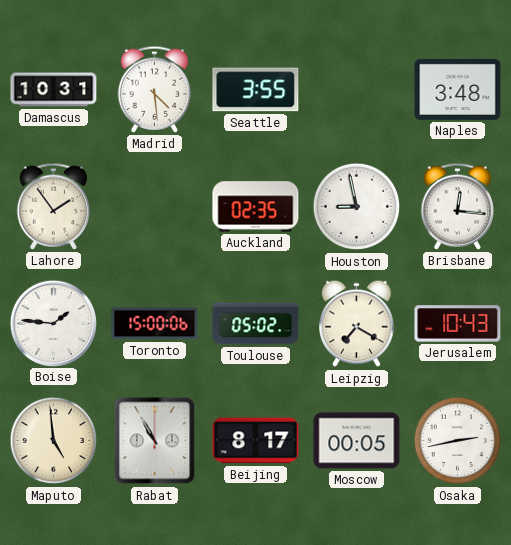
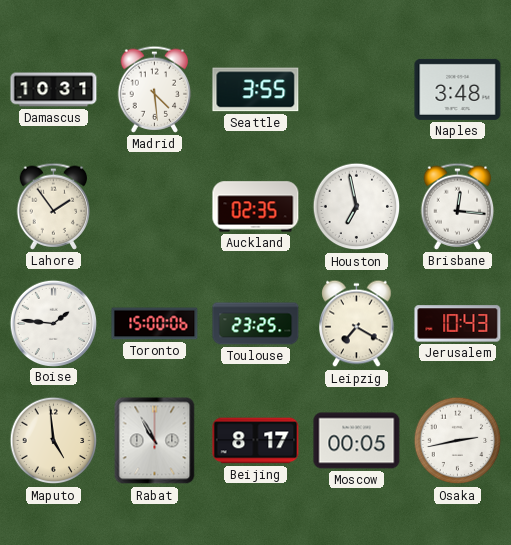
Houston: 8:58 -> 6:58
Toulouse: 05:02 -> 23:25
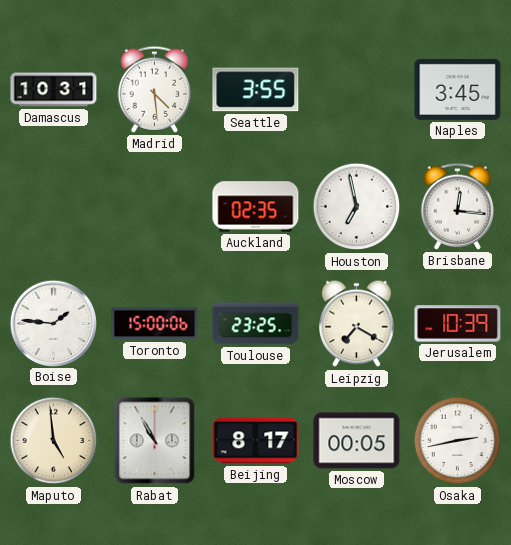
Naples: 3:48 -> 3:45
Lahore: 1:54 -> none
Jerusalem: 10:43 -> 10:39
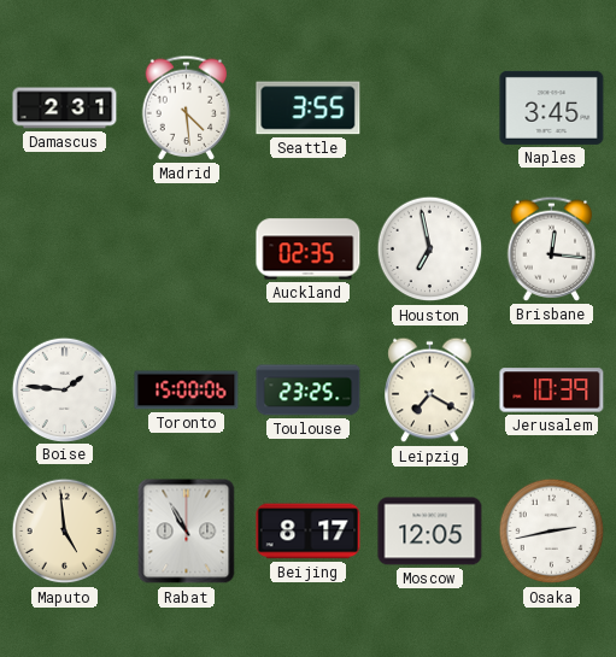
Damascus: 10:31 -> 2:31
Moscow: 00:05 -> 12:05
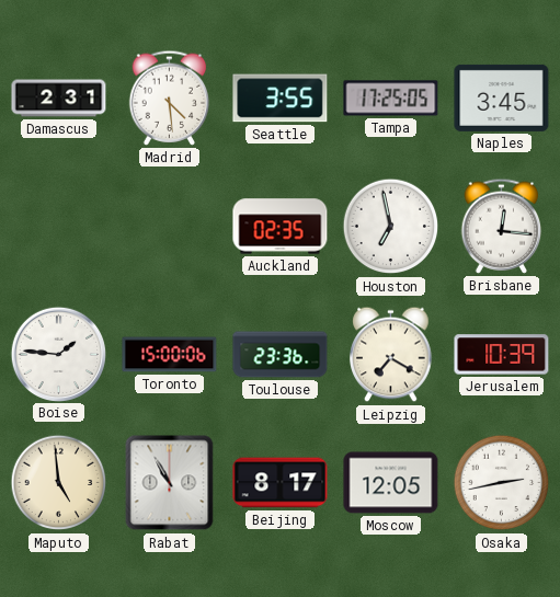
Tampa: none -> 17:25
Toulouse: 23:25 -> 23:36
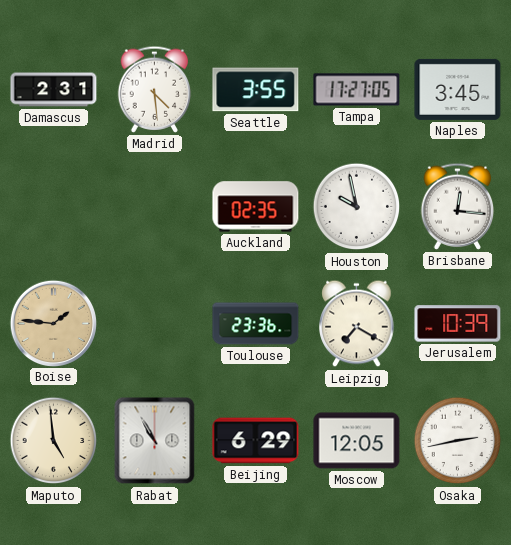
Tampa: 17:25 -> 17:27
Houston: 6:58 -> 9:58
Boise dial: white -> champagne
Toronto: 15:00 -> none
Beijing: 8:17 -> 6:29
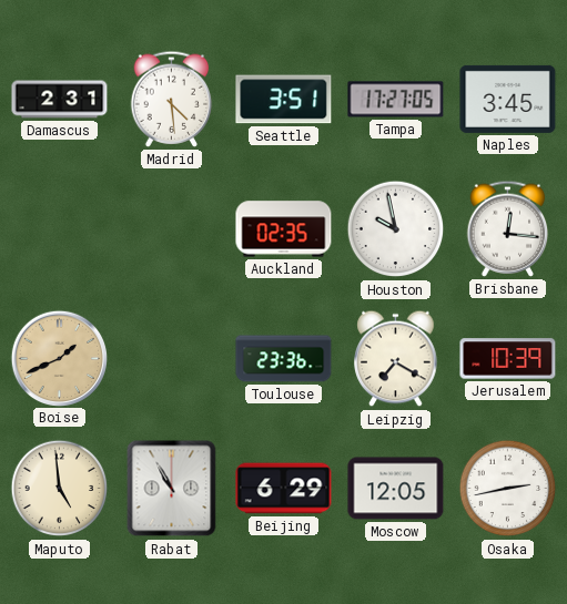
Seattle: 3:55 -> 3:51
Boise: 1:46 -> 1:41
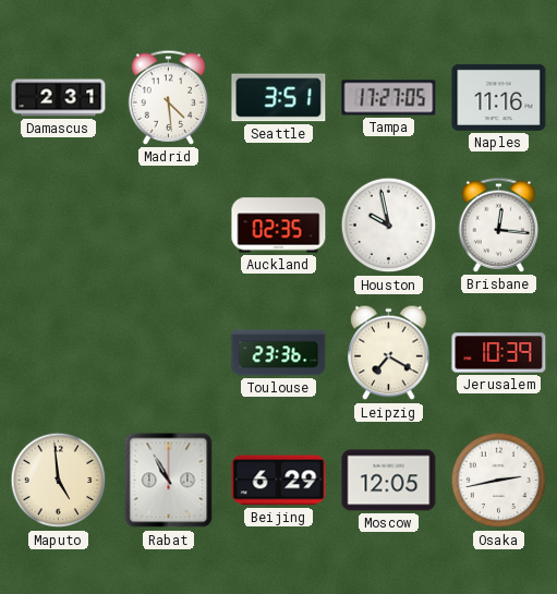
Naples: 3:45 -> 11:16
Boise: 1:41 -> none
